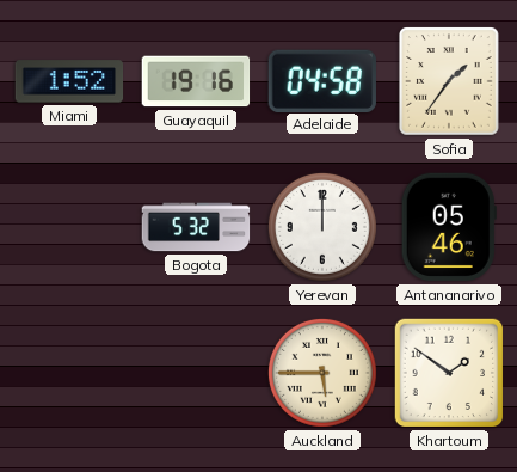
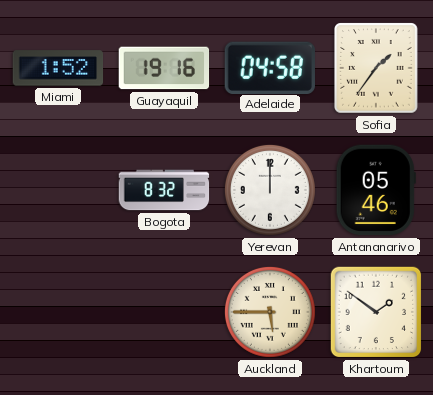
Bogota: 5:32 -> 8:32
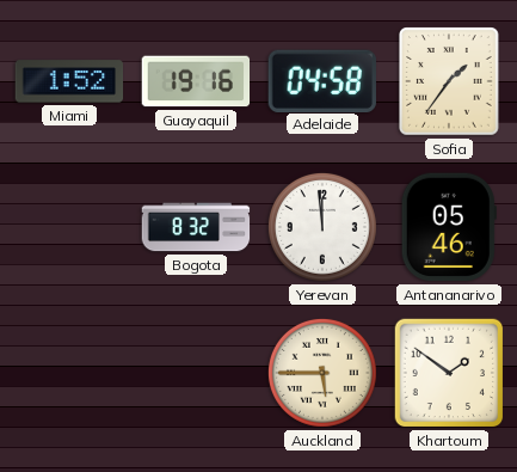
Yerevan: 12:00 -> 11:59
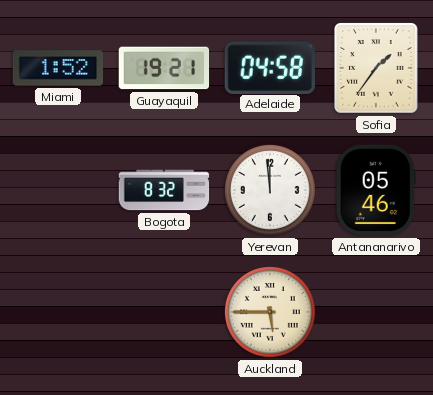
Guayaquil: 19:16 -> 19:21
Khartoum: 1:51 -> none
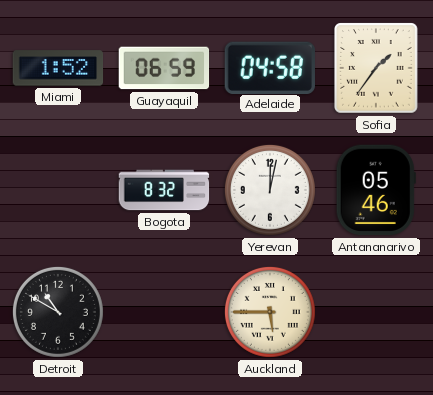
Guayaquil: 19:21 -> 06:59
Yerevan: 11:59 -> 12:02
Detroit: none -> 10:50
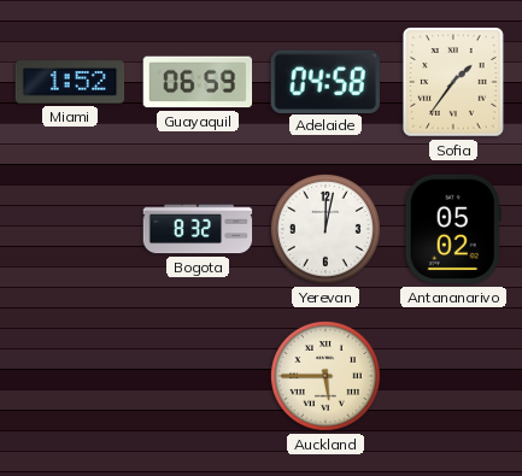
Antananarivo: 05:46 -> 05:02
Detroit: 10:50 -> none
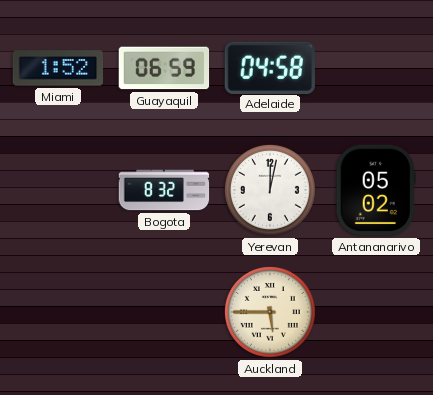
Sofia: 1:36 -> none
